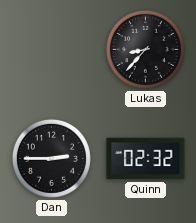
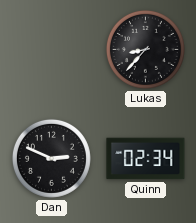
Dan: 2:45 -> 2:49
Quinn: 02:32 -> 02:34
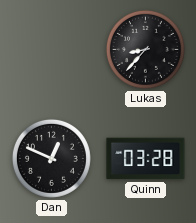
Dan: 2:49 -> 12:49
Quinn: 02:34 -> 03:28
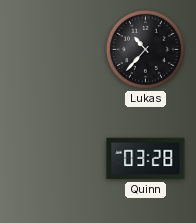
Lukas: 8:37 -> 10:37
Dan: 12:49 -> none
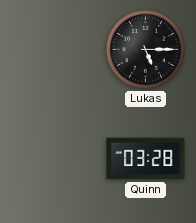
Lukas: 10:37 -> 5:15
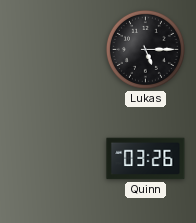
Quinn: 03:28 -> 03:26
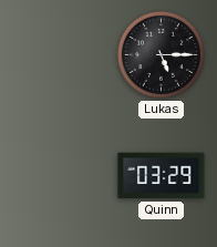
Quinn: 03:26 -> 03:29
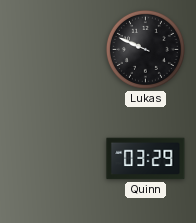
Lukas: 5:15 -> 9:49
